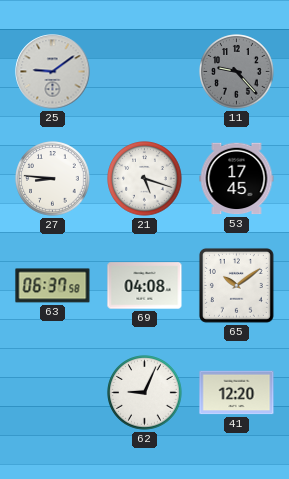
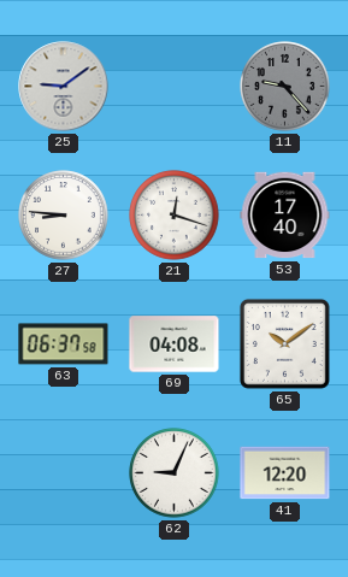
21: 5:18 -> 12:18
53: 17:45 -> 17:40
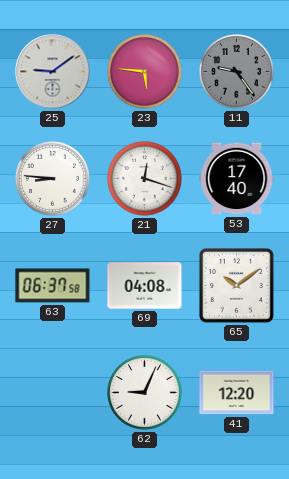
23: none -> 5:46
11: 9:23 -> 9:24
